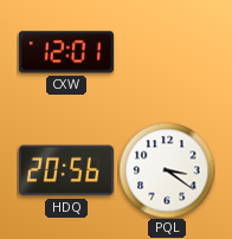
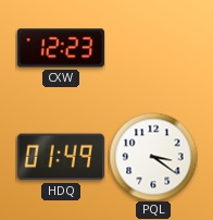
CXW: 12:01 -> 12:23
HDQ: 20:56 -> 01:49
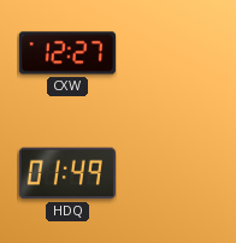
CXW: 12:23 -> 12:27
PQL: 3:21 -> none
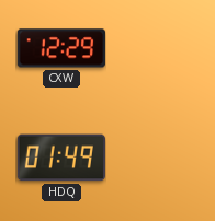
CXW: 12:27 -> 12:29
